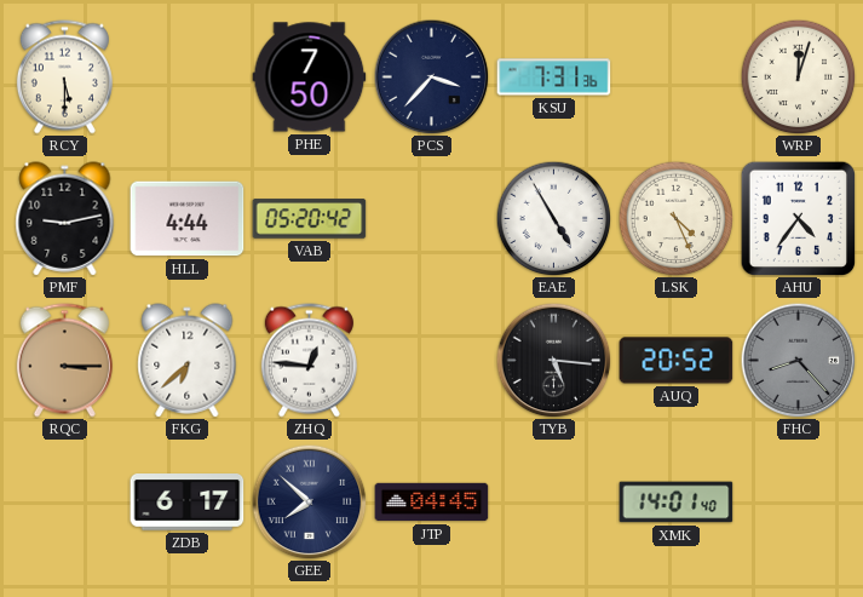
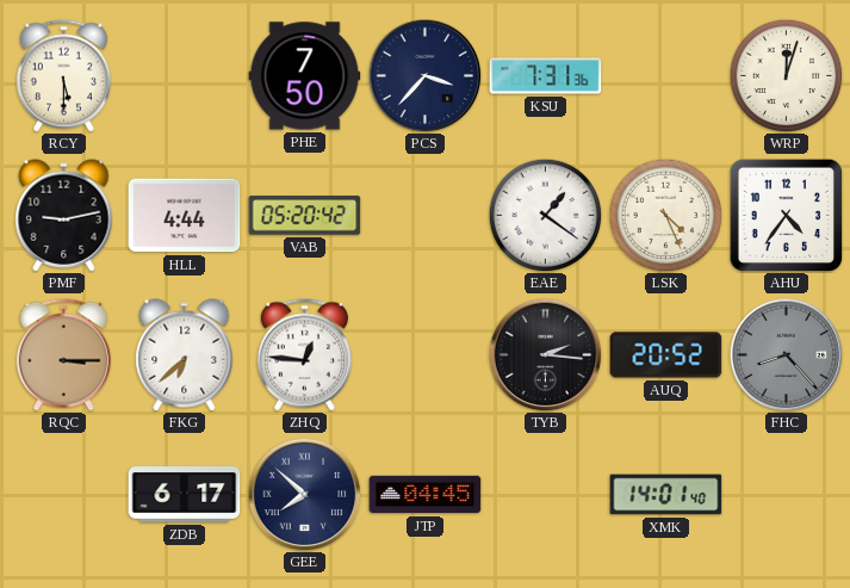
EAE: 4:55 -> 1:21
TYB: 5:16 -> 2:16
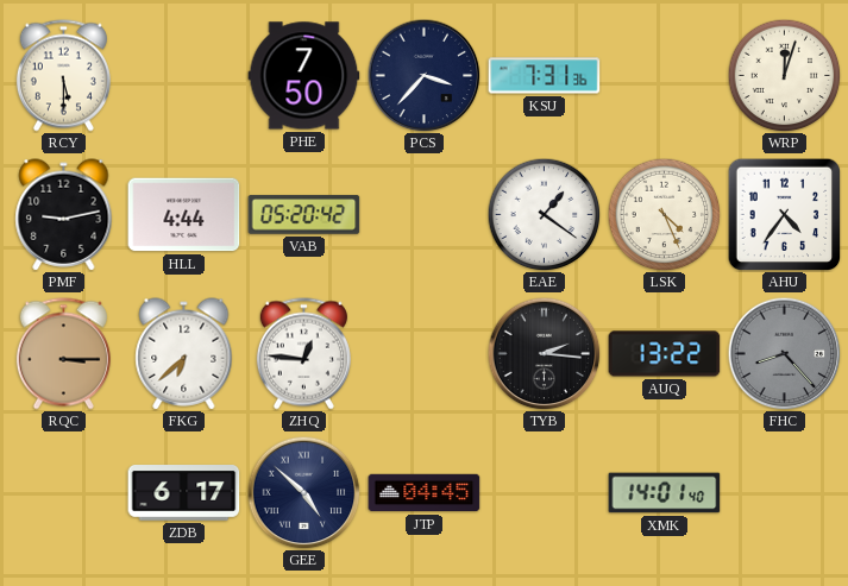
AUQ: 20:52 -> 13:22
GEE: 7:52 -> 4:52
